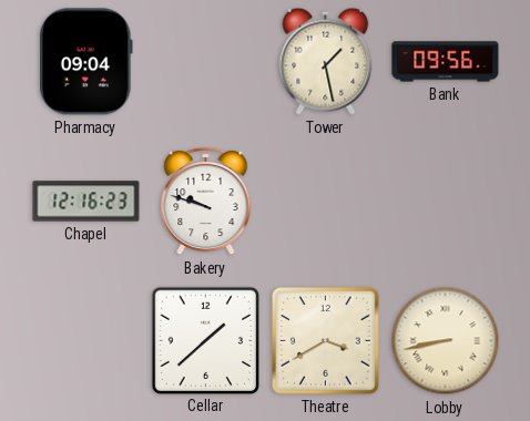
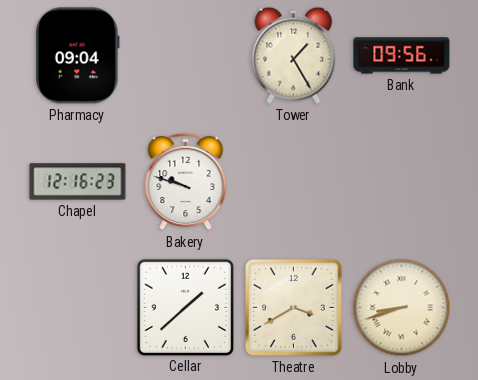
Tower: 1:28 -> 1:25
Lobby: 8:43 -> 8:42
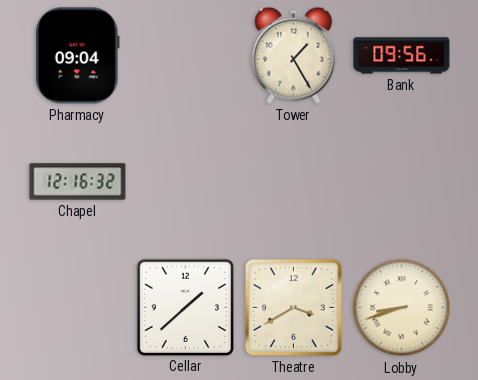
Chapel: 12:16:23 -> 12:16:32
Bakery: 9:48 -> none
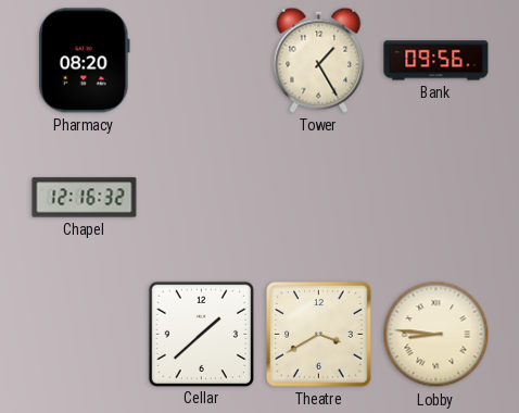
Pharmacy: 09:04 -> 08:20
Lobby: 8:42 -> 8:46
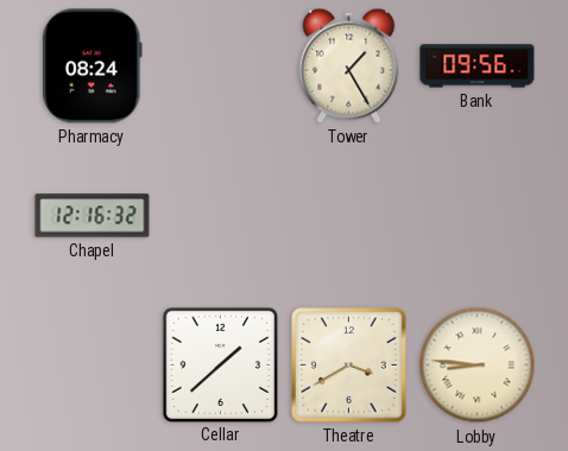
Pharmacy: 08:20 -> 08:24
